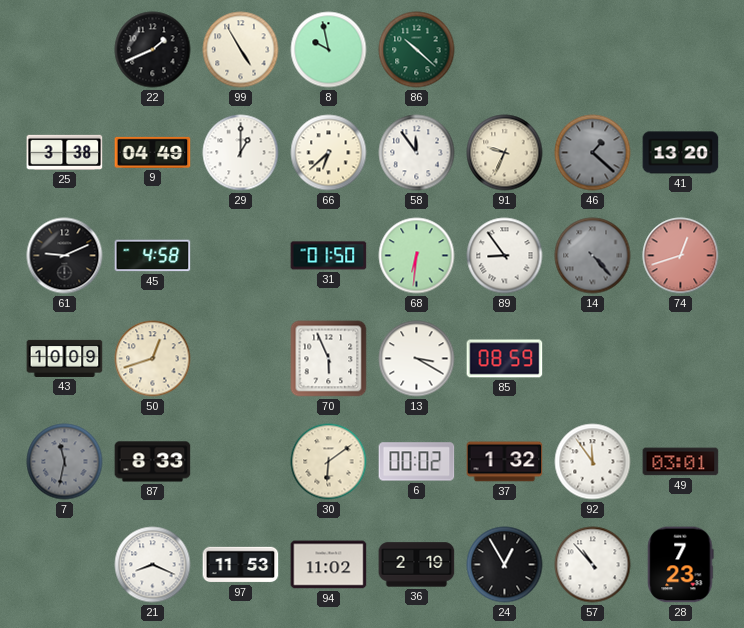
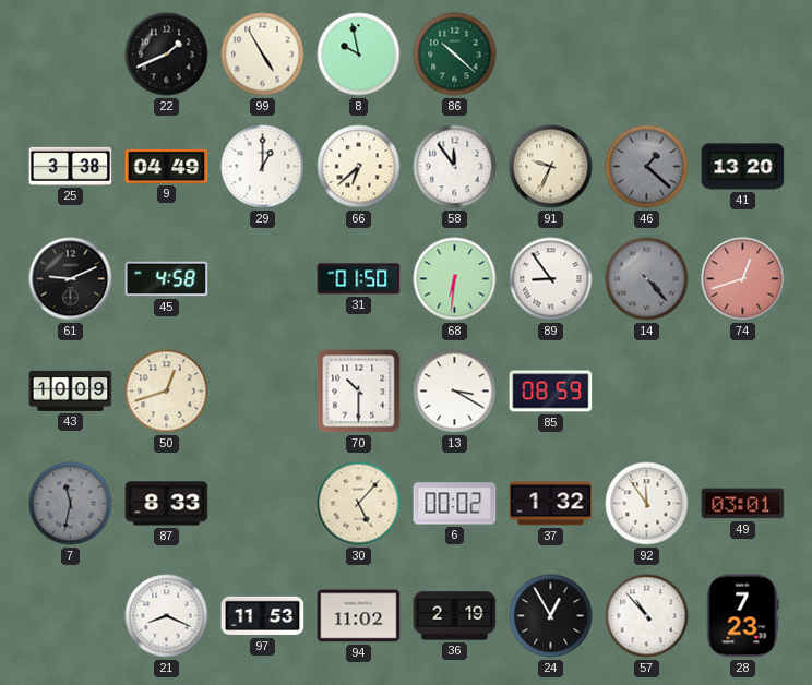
70: 5:56 -> 10:30
30: 6:09 -> 5:07
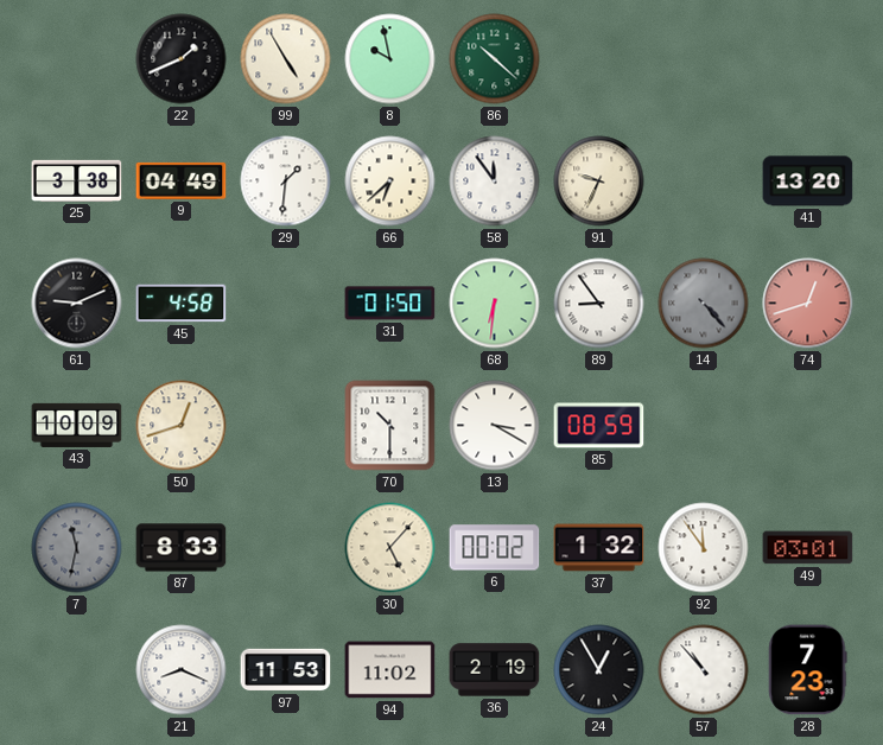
29: 1:00 -> 1:31
46: 1:22 -> none
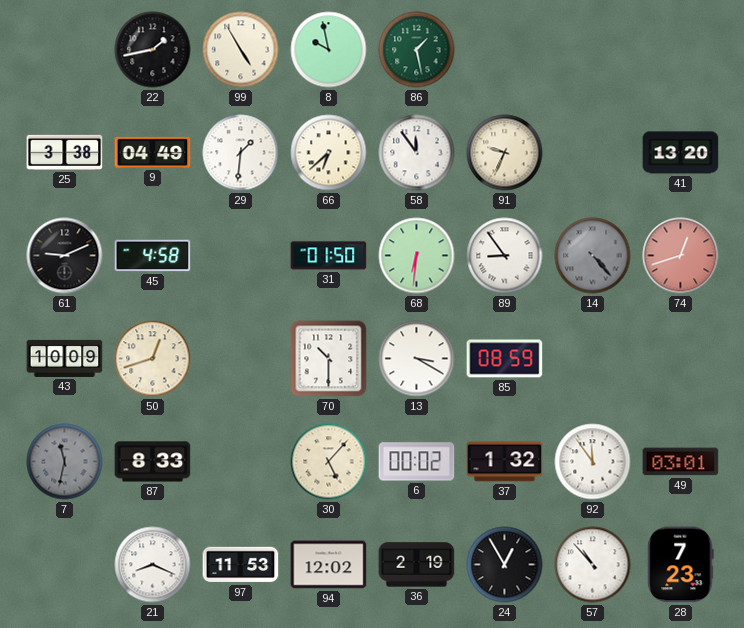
22: 1:41 -> 1:43
86: 10:22 -> 1:28
94: 11:02 -> 12:02
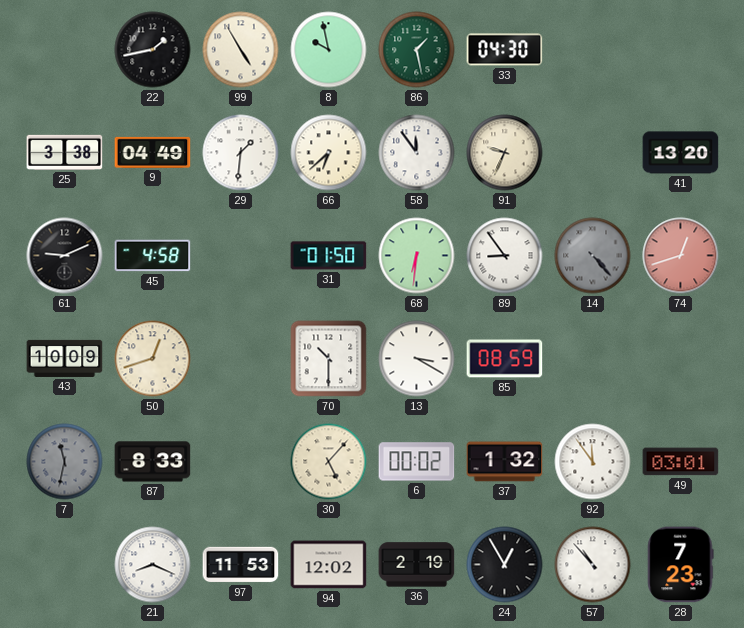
33: none -> 04:30
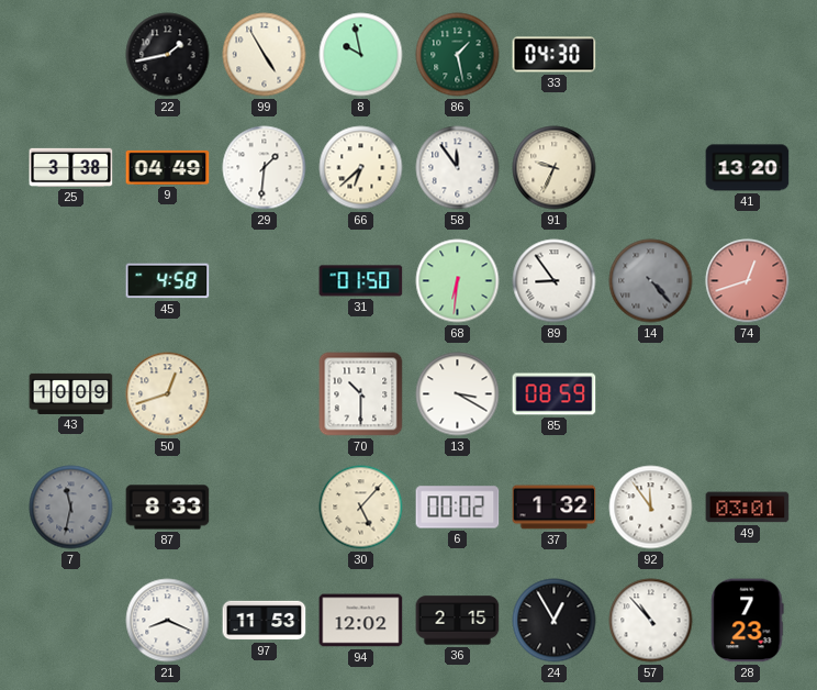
61: 9:11 -> none
36: 2:19 -> 2:15
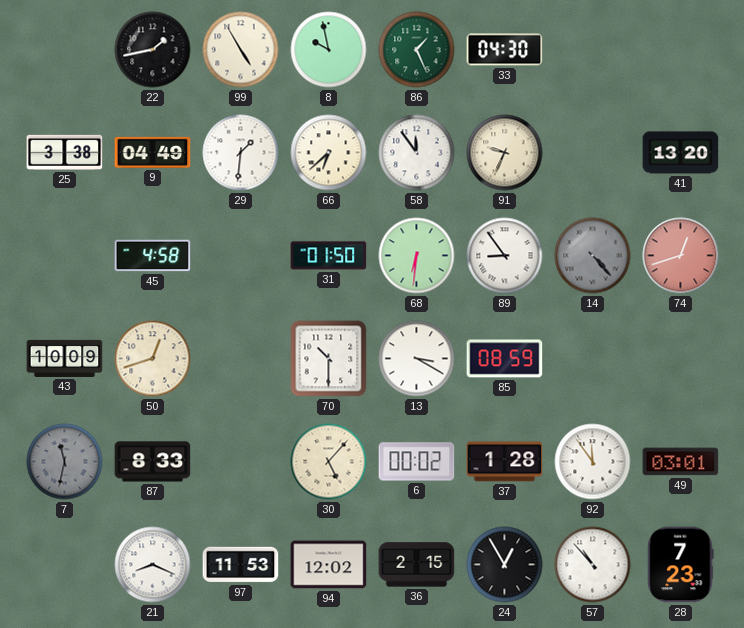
86: 1:28 -> 1:26
37: 1:32 -> 1:28
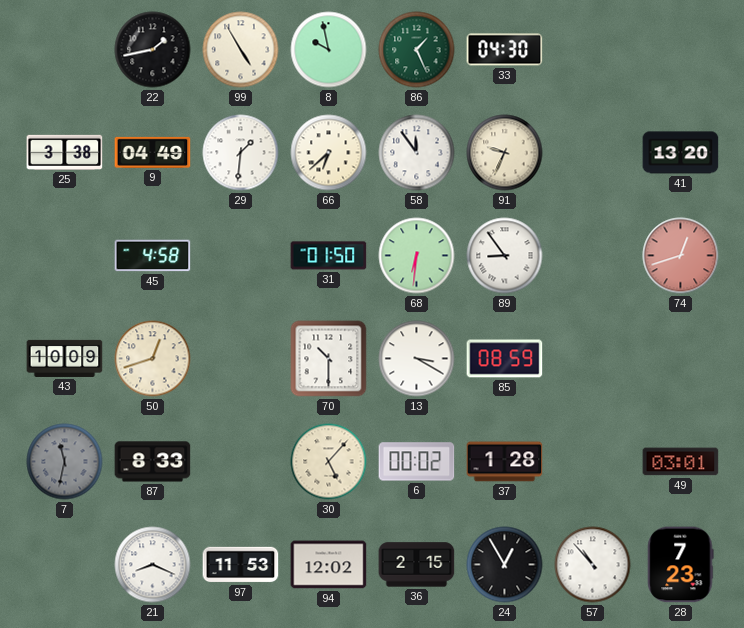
14: 4:23 -> none
92: 11:54 -> none
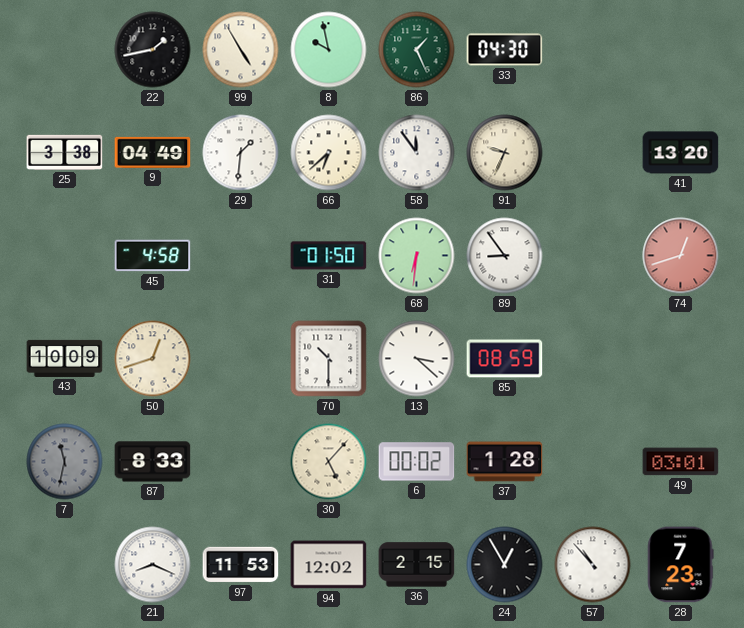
13: 3:20 -> 3:22
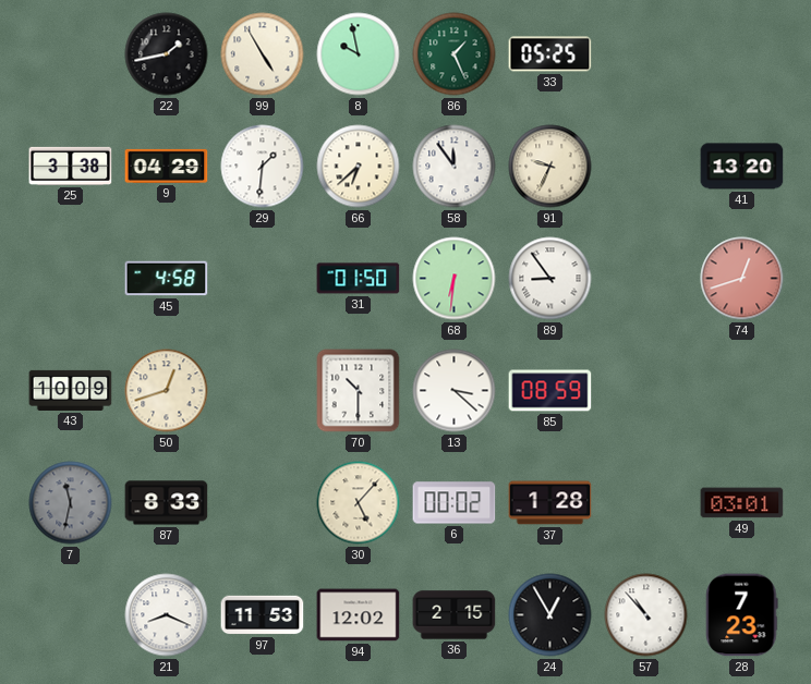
33: 04:30 -> 05:25
9: 04:49 -> 04:29
